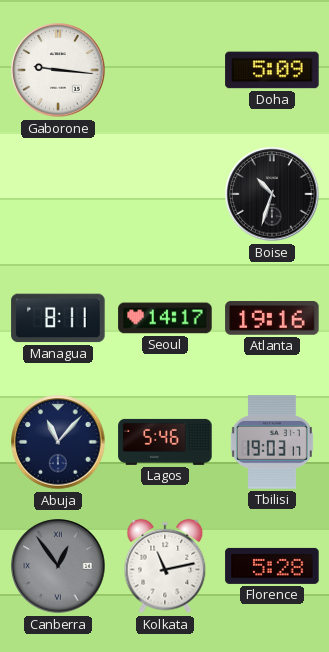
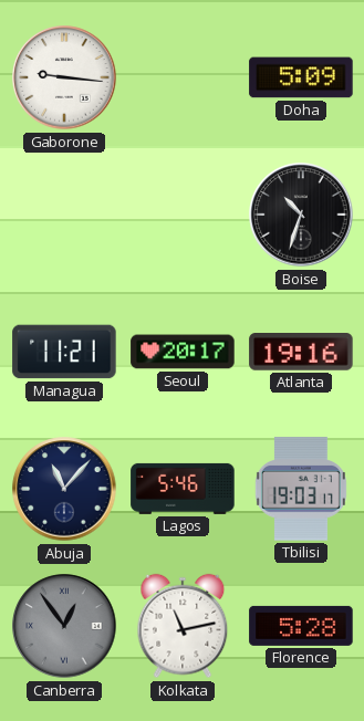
Managua: 8:11 -> 11:21
Seoul: 14:17 -> 20:17
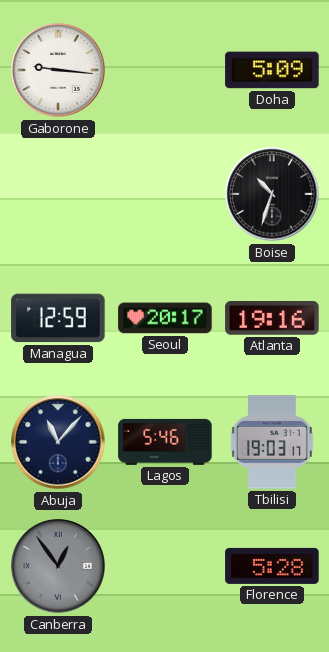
Managua: 11:21 -> 12:59
Kolkata: 11:13 -> none
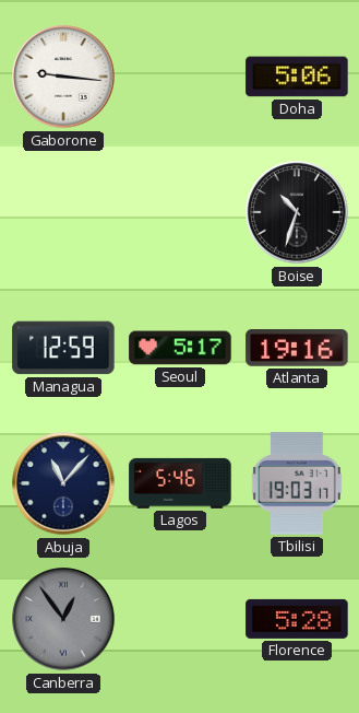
Doha: 5:09 -> 5:06
Seoul: 20:17 -> 5:17
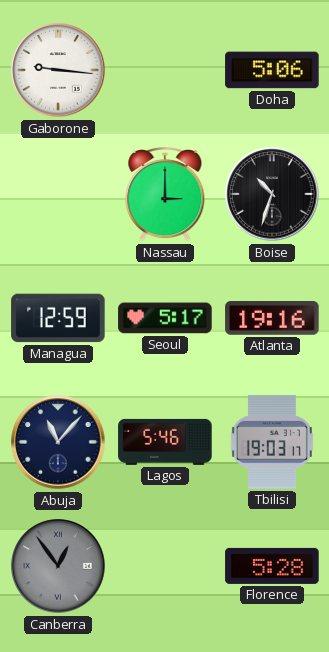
Nassau: none -> 3:00
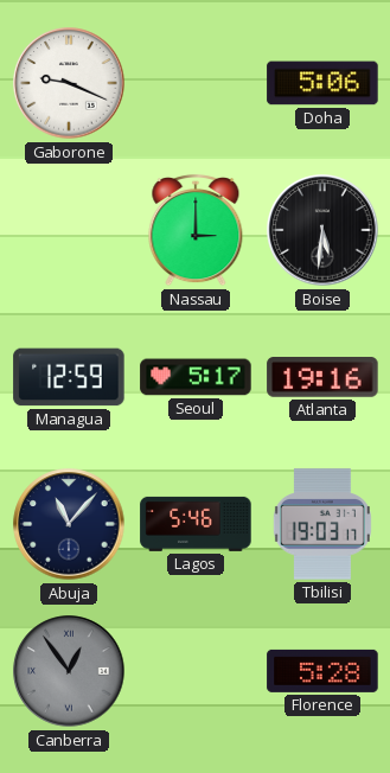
Gaborone: 9:16 -> 9:19
Boise: 10:33 -> 5:31
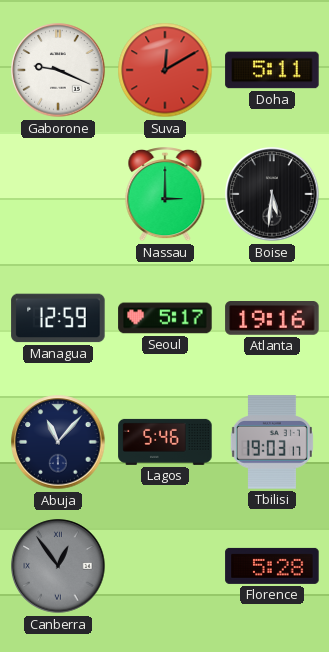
Suva: none -> 12:10
Doha: 5:06 -> 5:11
